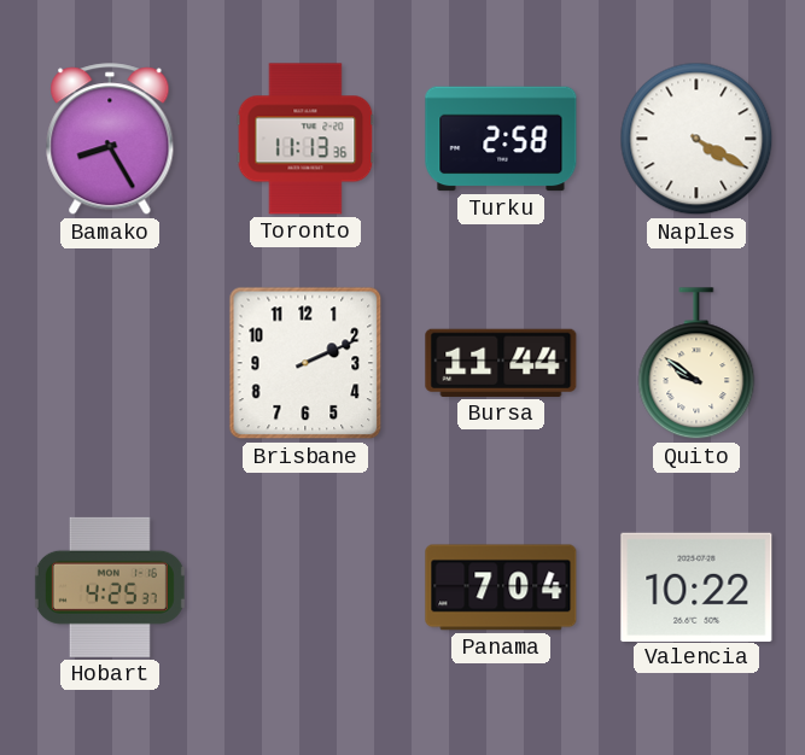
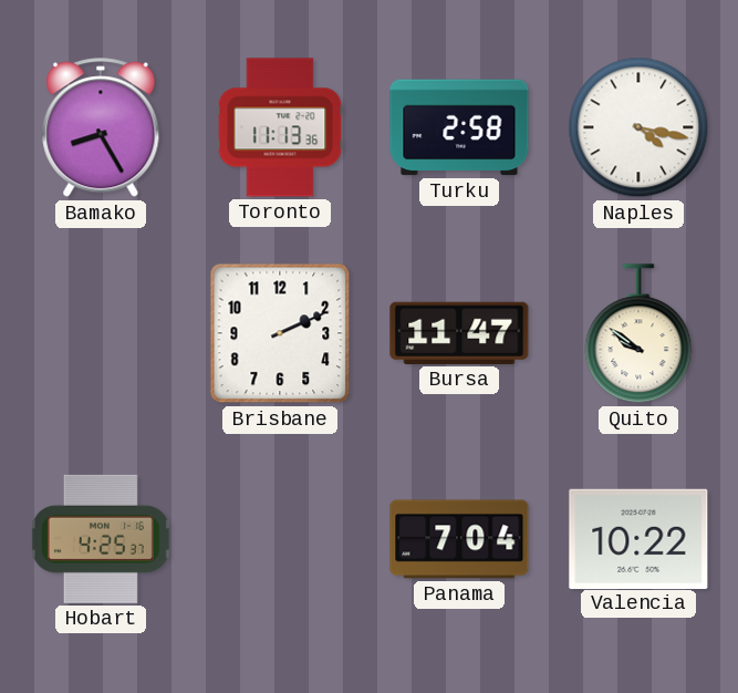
Naples: 4:20 -> 4:17
Bursa: 11:44 -> 11:47
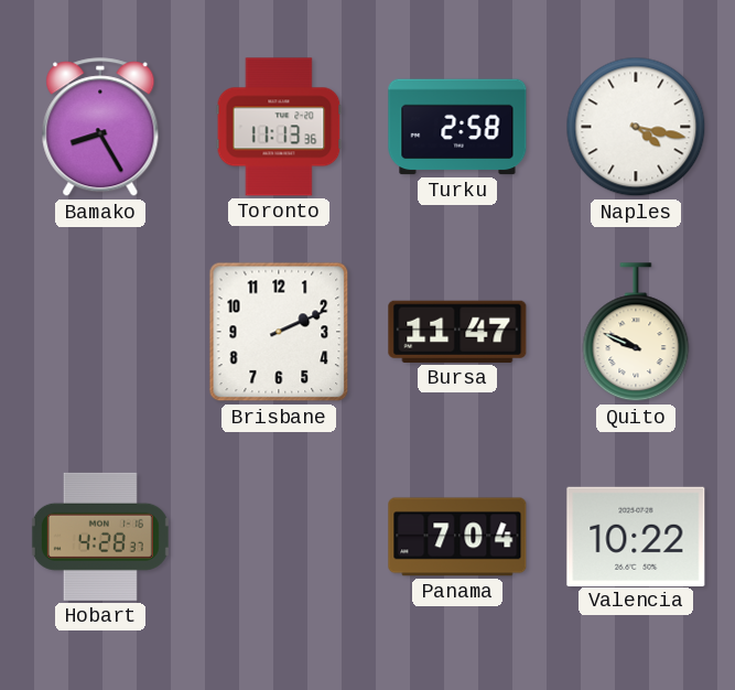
Quito: 9:51 -> 9:49
Hobart: 4:25 -> 4:28
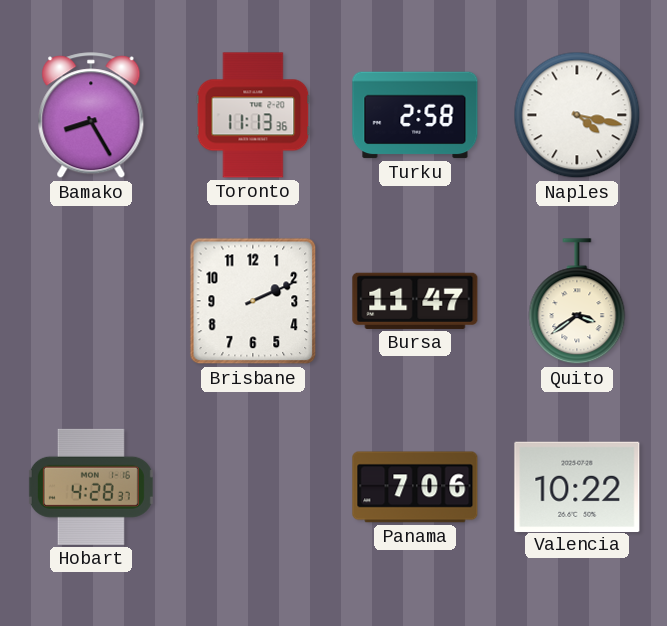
Quito: 9:49 -> 3:39
Panama: 7:04 -> 7:06
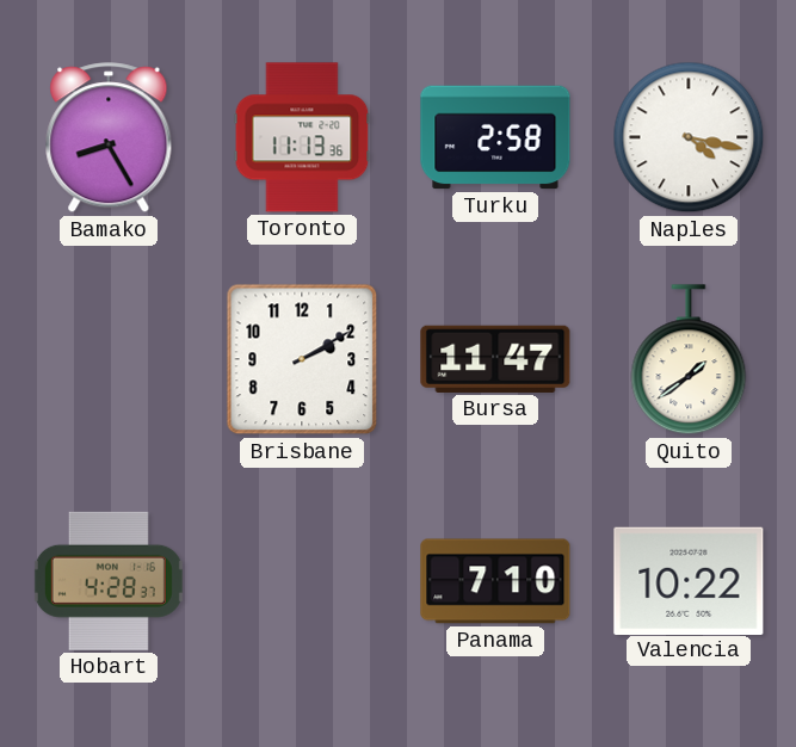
Brisbane: 2:11 -> 2:10
Quito: 3:39 -> 1:39
Panama: 7:06 -> 7:10
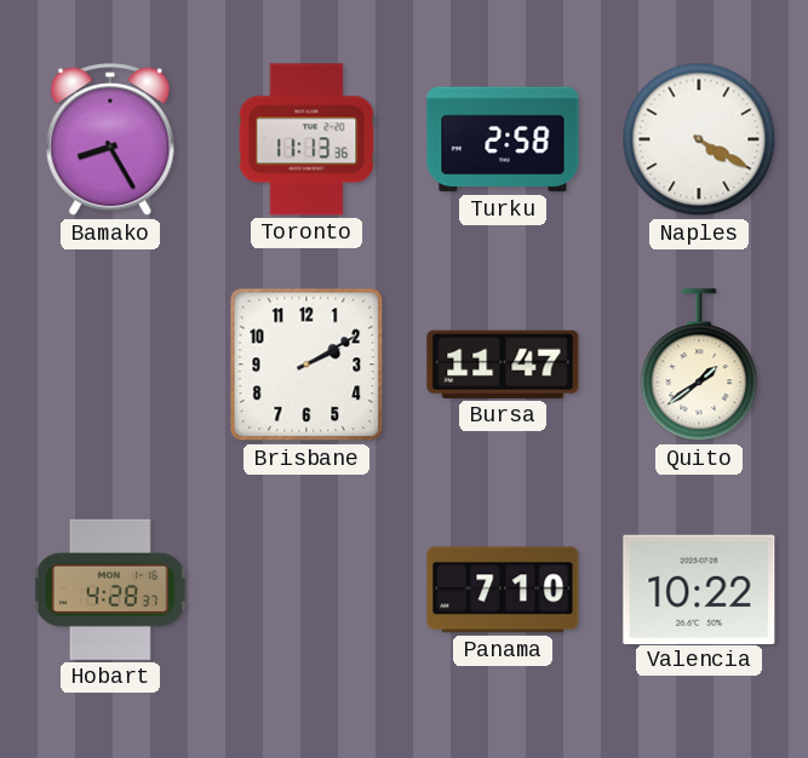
Naples: 4:17 -> 4:20
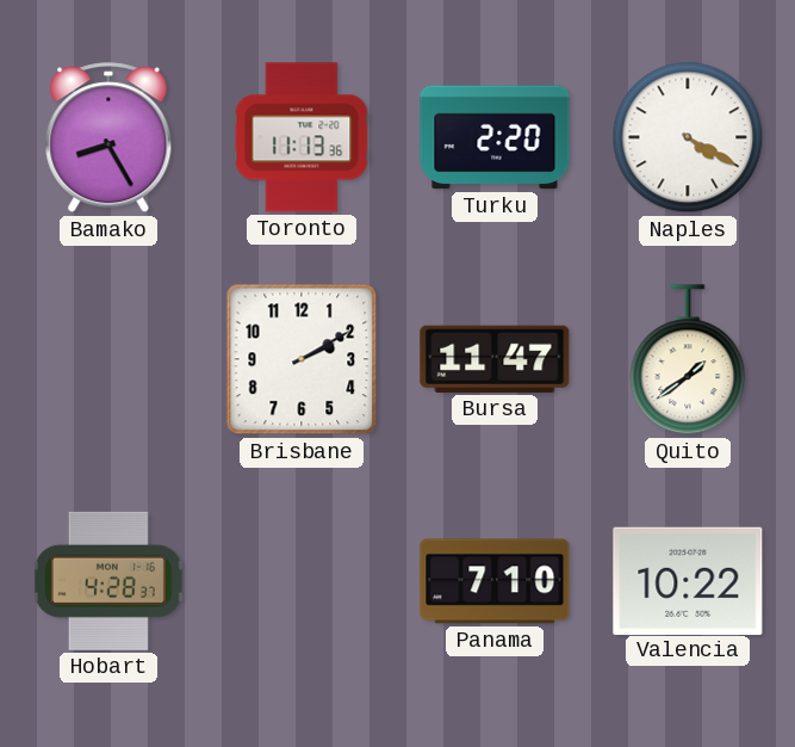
Turku: 2:58 -> 2:20
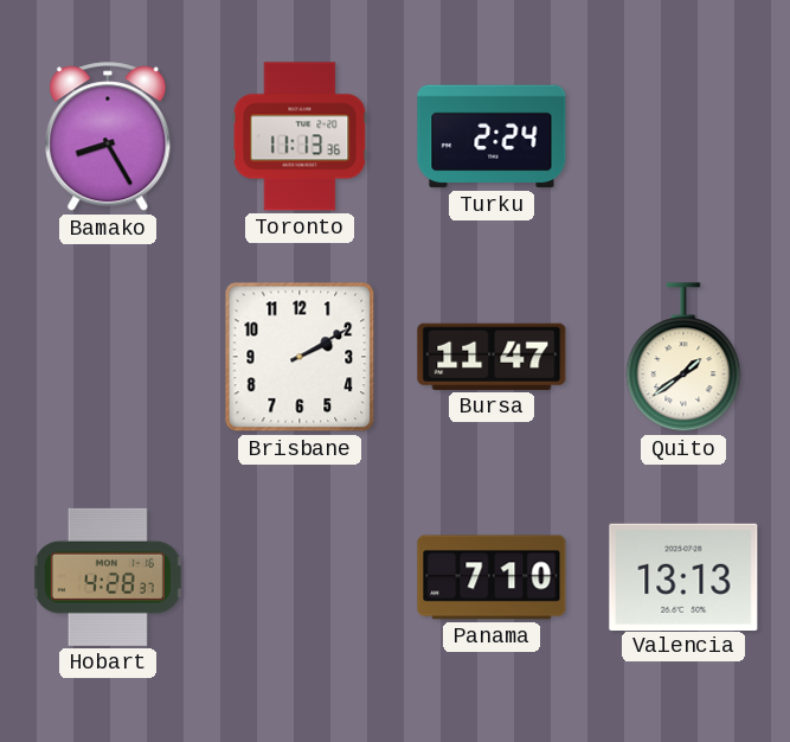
Turku: 2:20 -> 2:24
Naples: 4:20 -> none
Valencia: 10:22 -> 13:13
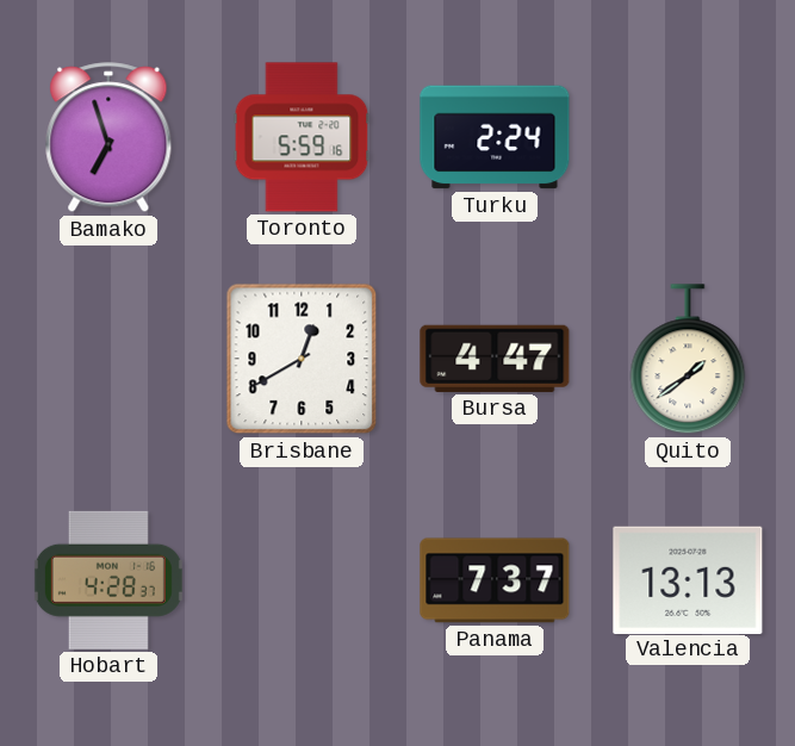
Bamako: 8:25 -> 6:57
Toronto: 11:13 -> 5:59
Brisbane: 2:10 -> 12:40
Bursa: 11:47 -> 4:47
Panama: 7:10 -> 7:37
